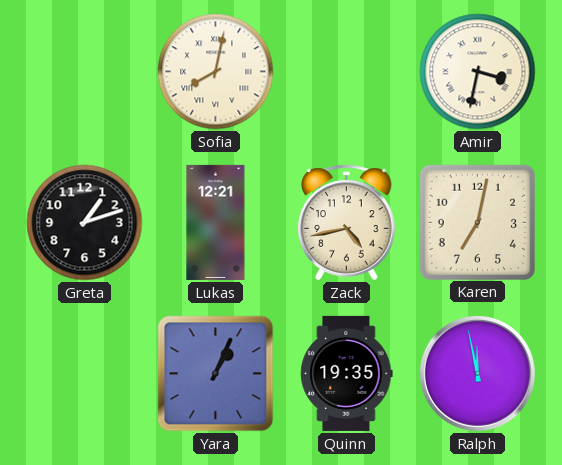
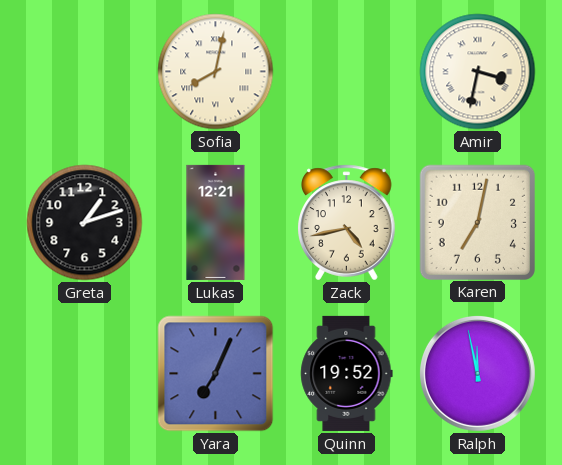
Yara: 1:04 -> 7:04
Quinn: 19:35 -> 19:52
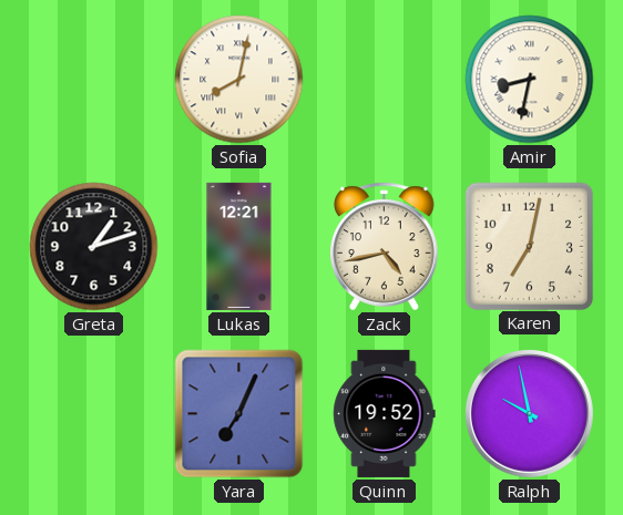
Amir: 3:32 -> 8:32
Ralph: 11:58 -> 9:58
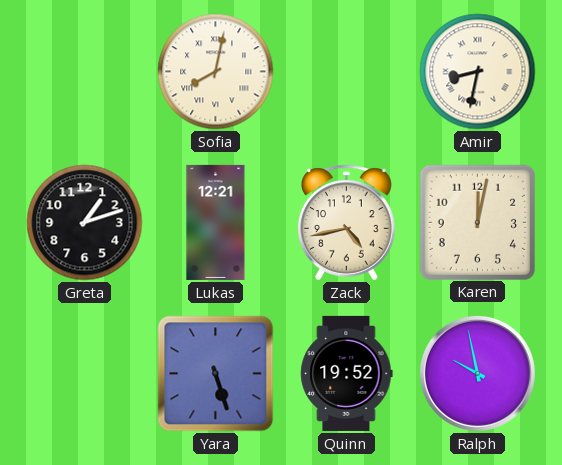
Karen: 7:02 -> 12:02
Yara: 7:04 -> 5:27
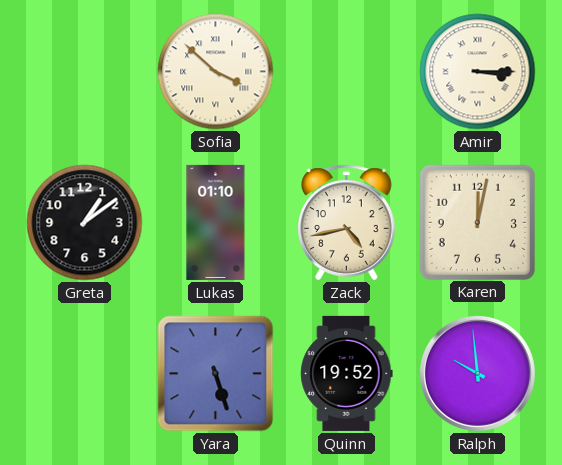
Sofia: 8:02 -> 3:52
Amir: 8:32 -> 3:15
Greta: 1:12 -> 1:09
Lukas: 12:21 -> 01:10
Ralph: 9:58 -> 9:59
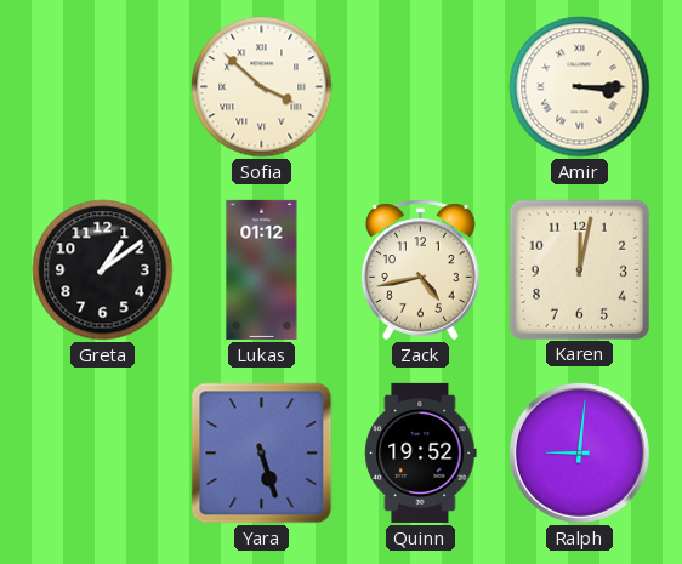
Lukas: 01:10 -> 01:12
Ralph: 9:59 -> 9:01
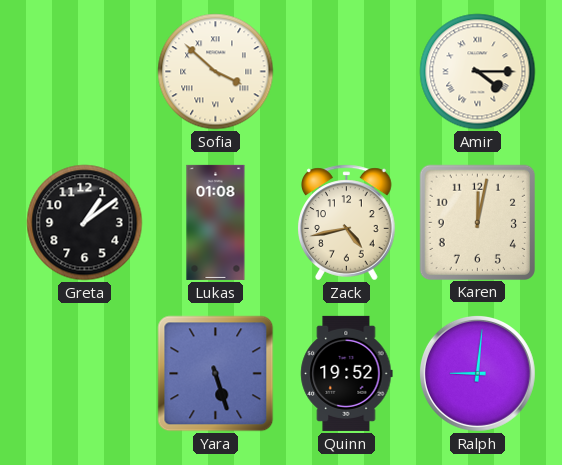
Amir: 3:15 -> 4:15
Lukas: 01:12 -> 01:08
